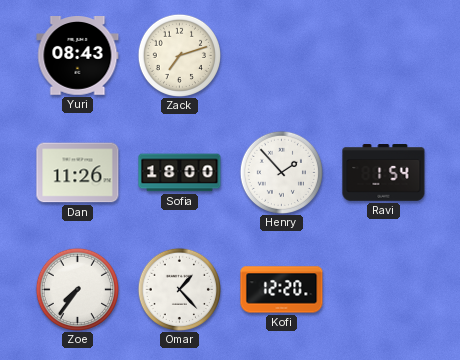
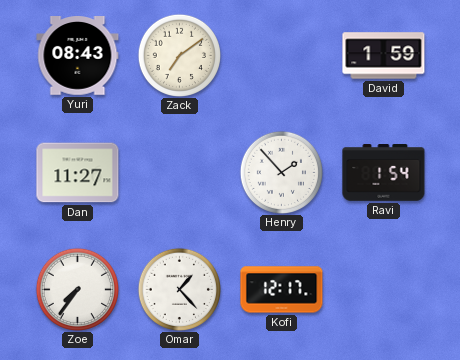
Zack: 7:12 -> 7:09
David: none -> 1:59
Dan: 11:26 -> 11:27
Sofia: 18:00 -> none
Kofi: 12:20 -> 12:17
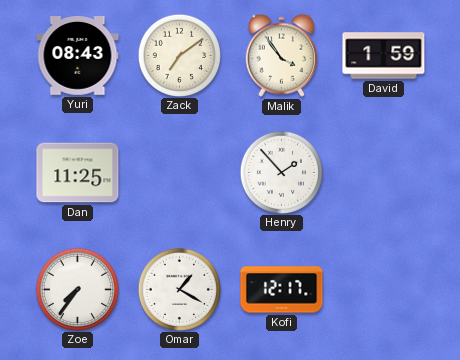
Malik: none -> 3:54
Dan: 11:27 -> 11:25
Ravi: 1:54 -> none
Omar: 1:23 -> 1:20
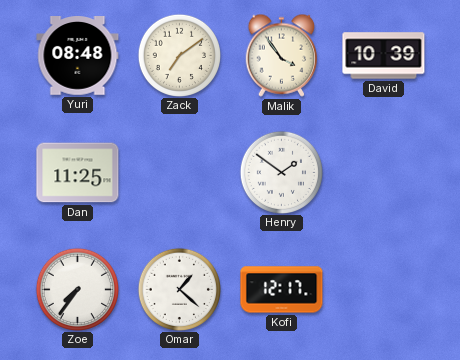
Yuri: 08:43 -> 08:48
David: 1:59 -> 10:39
Henry: 1:53 -> 1:51
Omar: 1:20 -> 1:22
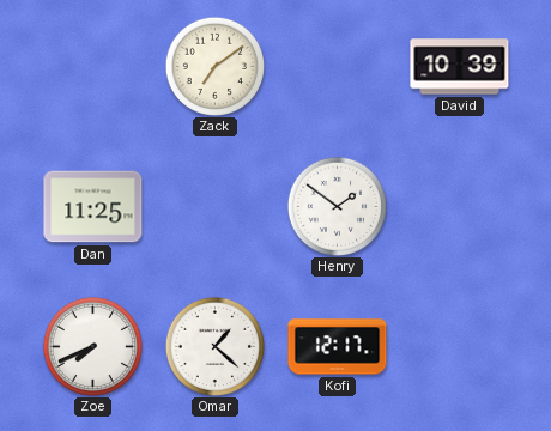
Yuri: 08:48 -> none
Malik: 3:54 -> none
Zoe: 7:36 -> 7:41
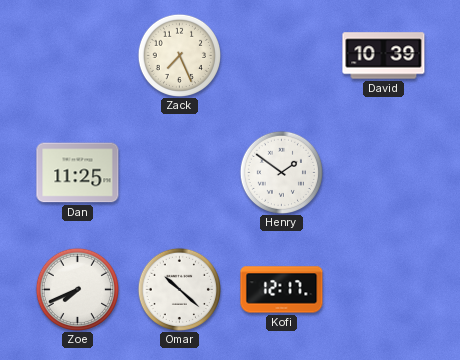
Zack: 7:09 -> 7:26
Omar: 1:22 -> 10:22
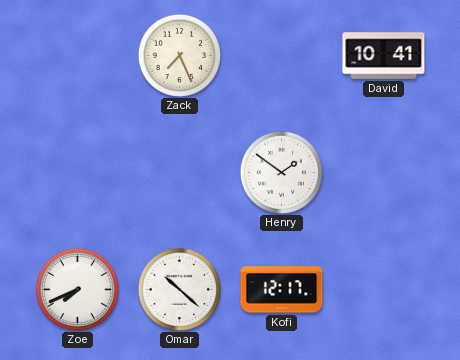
David: 10:39 -> 10:41
Dan: 11:25 -> none
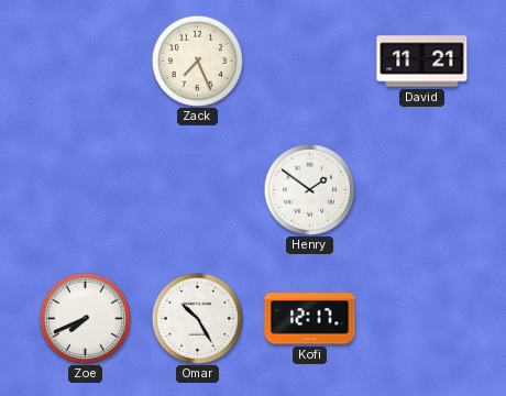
David: 10:41 -> 11:21
Omar: 10:22 -> 10:25
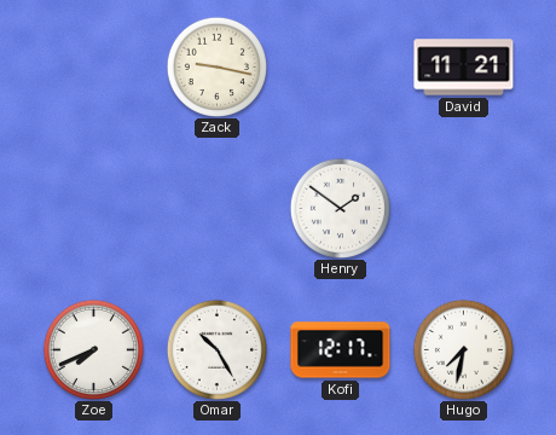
Zack: 7:26 -> 9:17
Hugo: none -> 7:32
